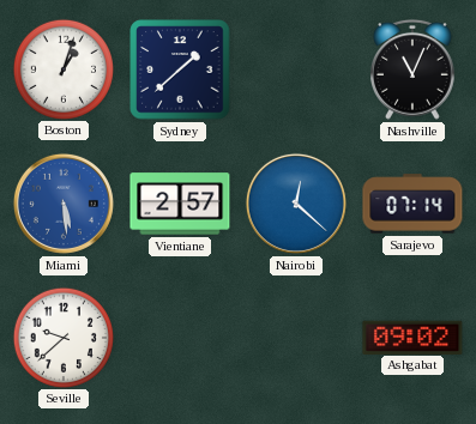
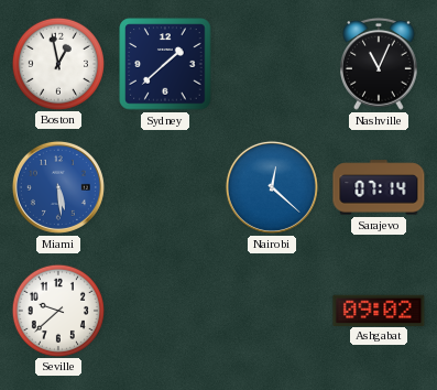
Boston: 1:03 -> 12:58
Vientiane: 2:57 -> none
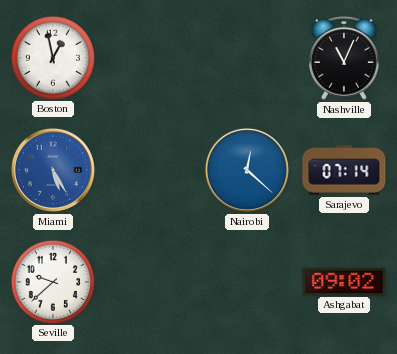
Sydney: 1:38 -> none
Miami: 5:29 -> 5:25
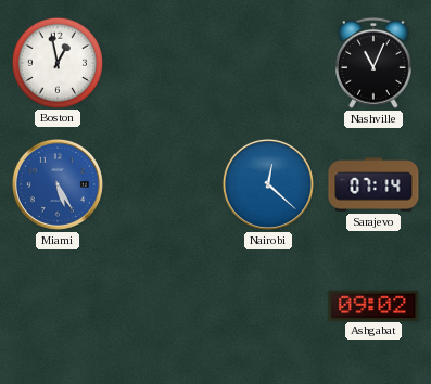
Seville: 9:38 -> none
